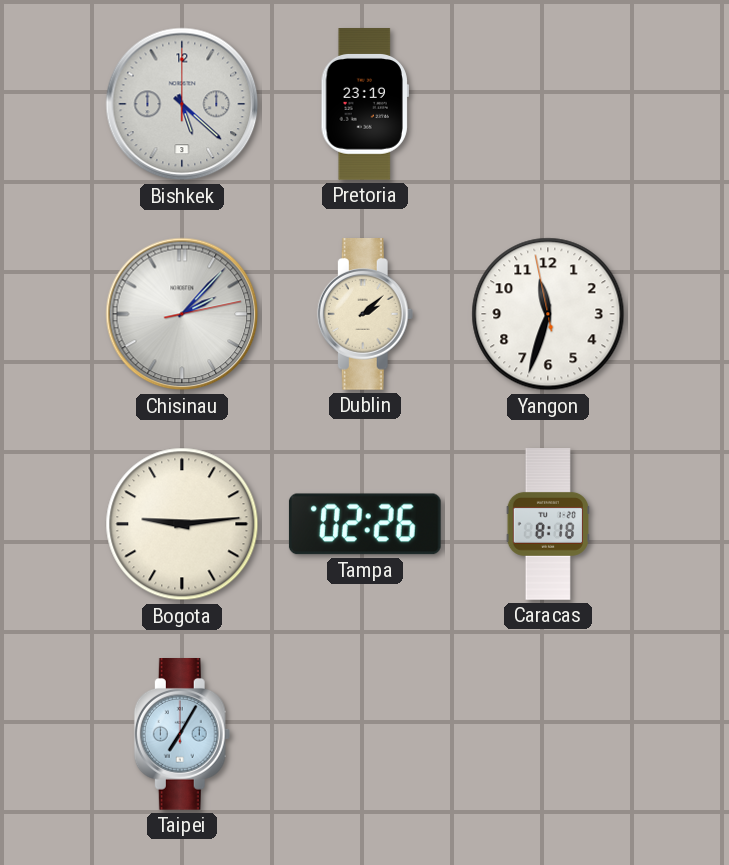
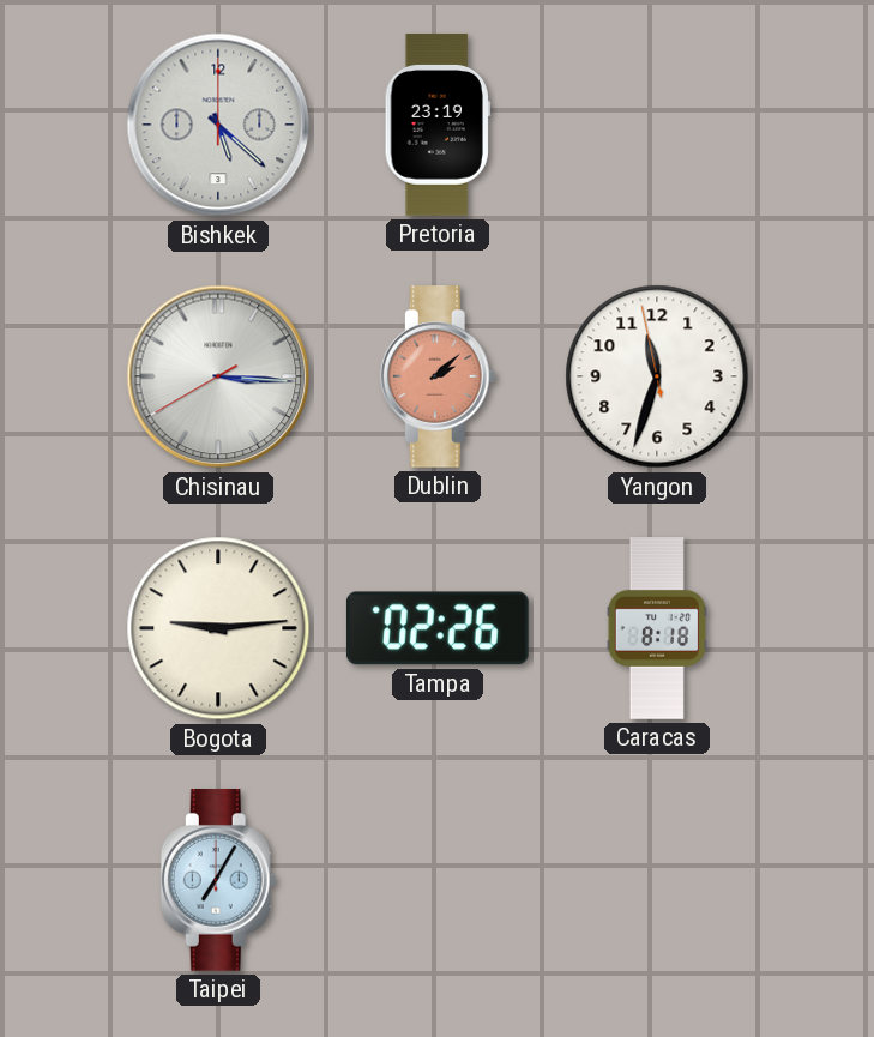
Chisinau: 2:07 -> 3:15
Dublin dial: cream -> salmon
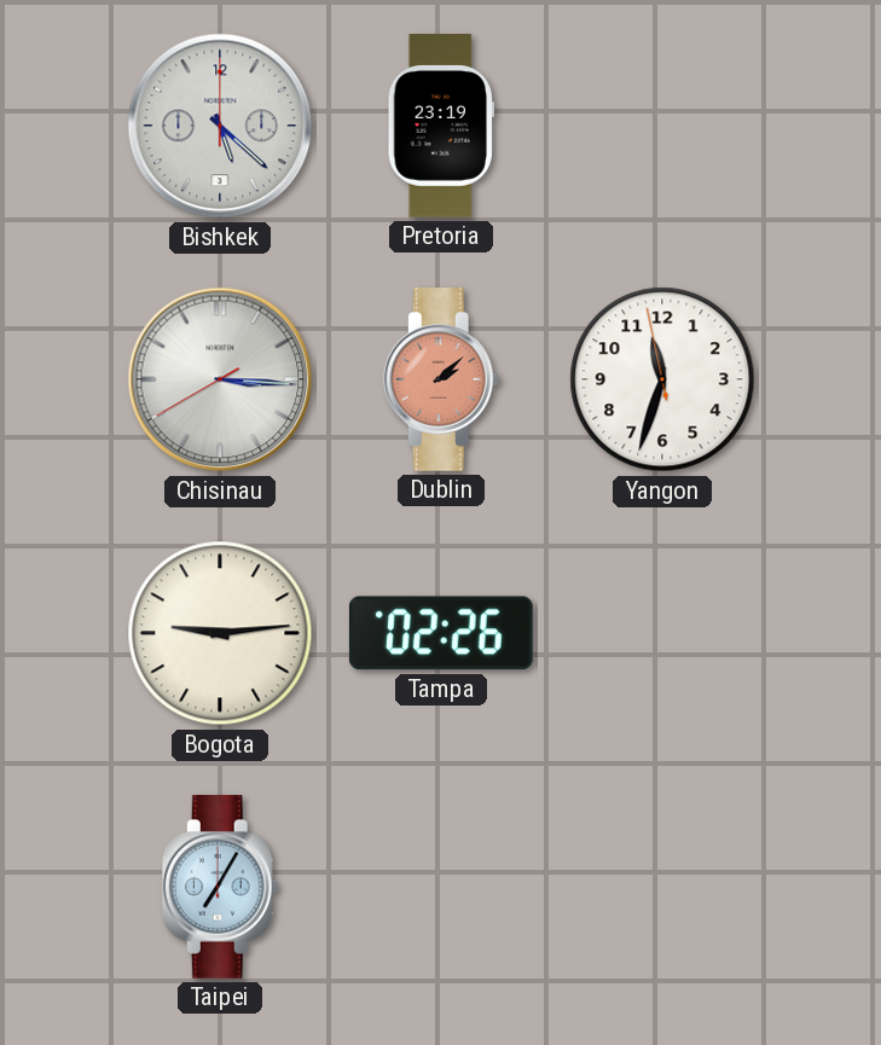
Caracas: 8:18 -> none
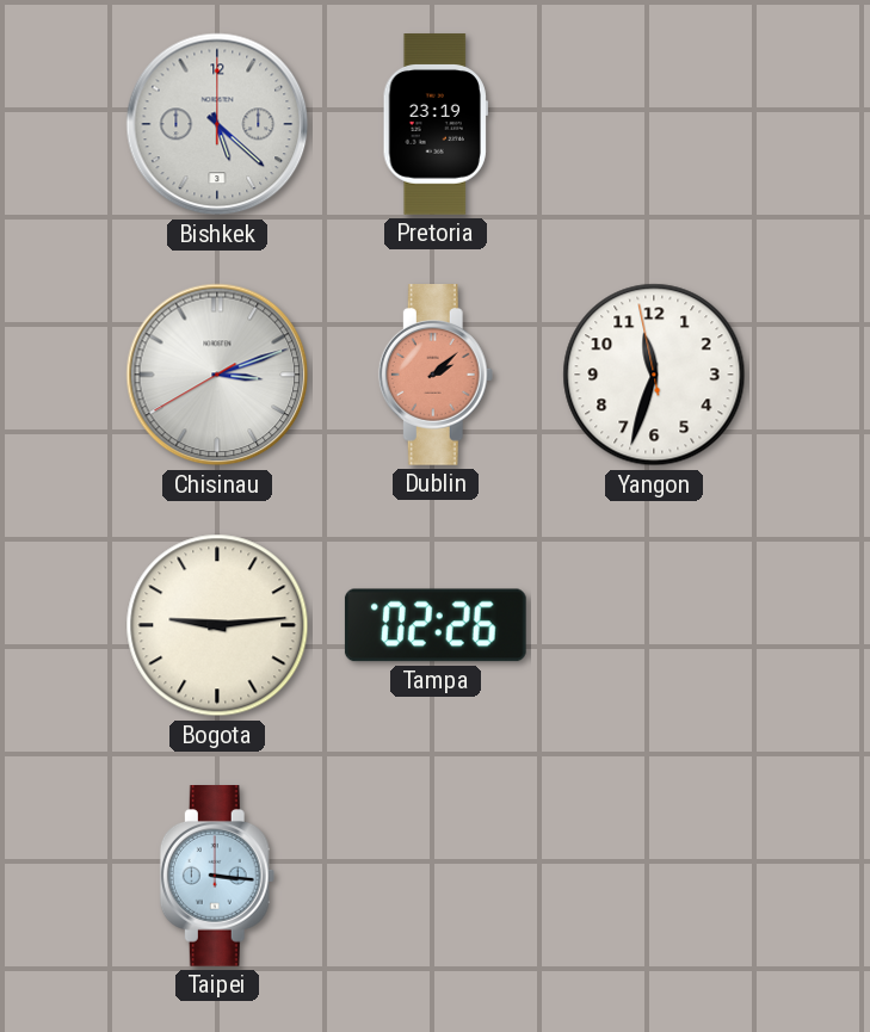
Chisinau: 3:15 -> 3:11
Taipei: 7:05 -> 3:16
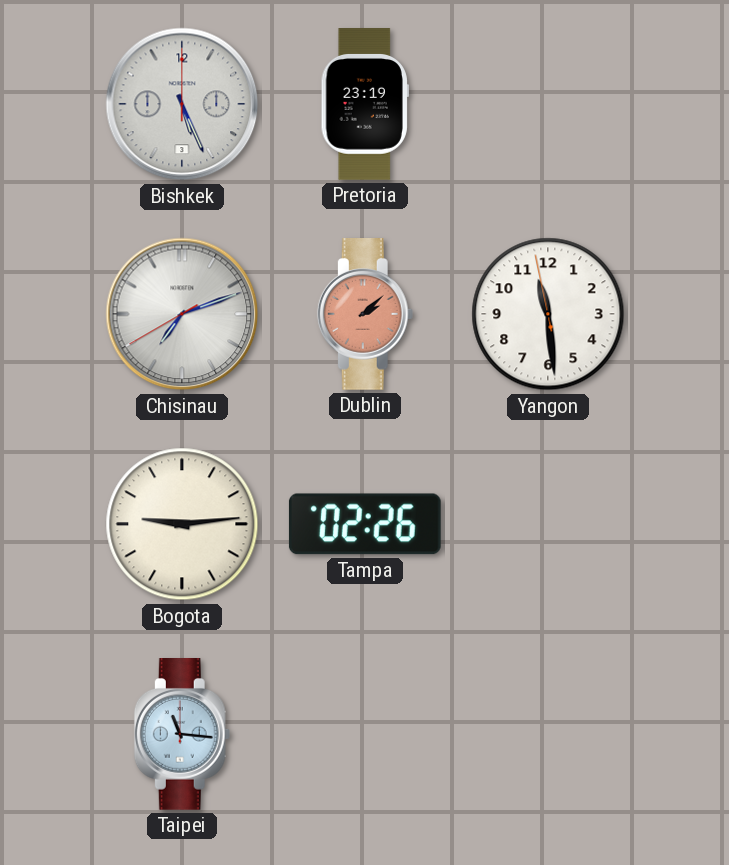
Bishkek: 5:22 -> 5:26
Chisinau: 3:11 -> 7:11
Yangon: 11:32 -> 11:28
Taipei: 3:16 -> 11:16
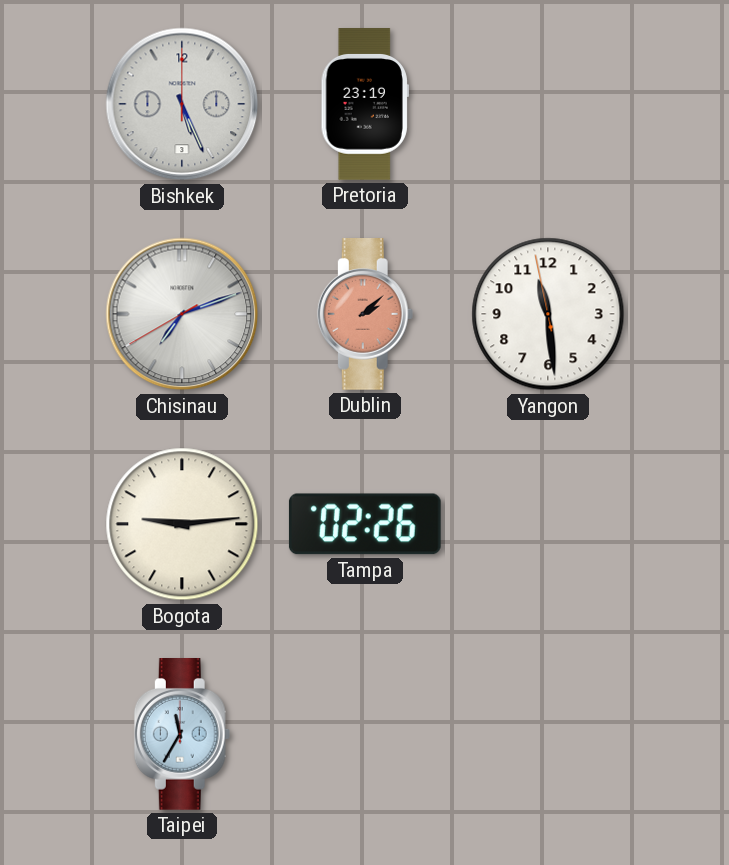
Taipei: 11:16 -> 11:35
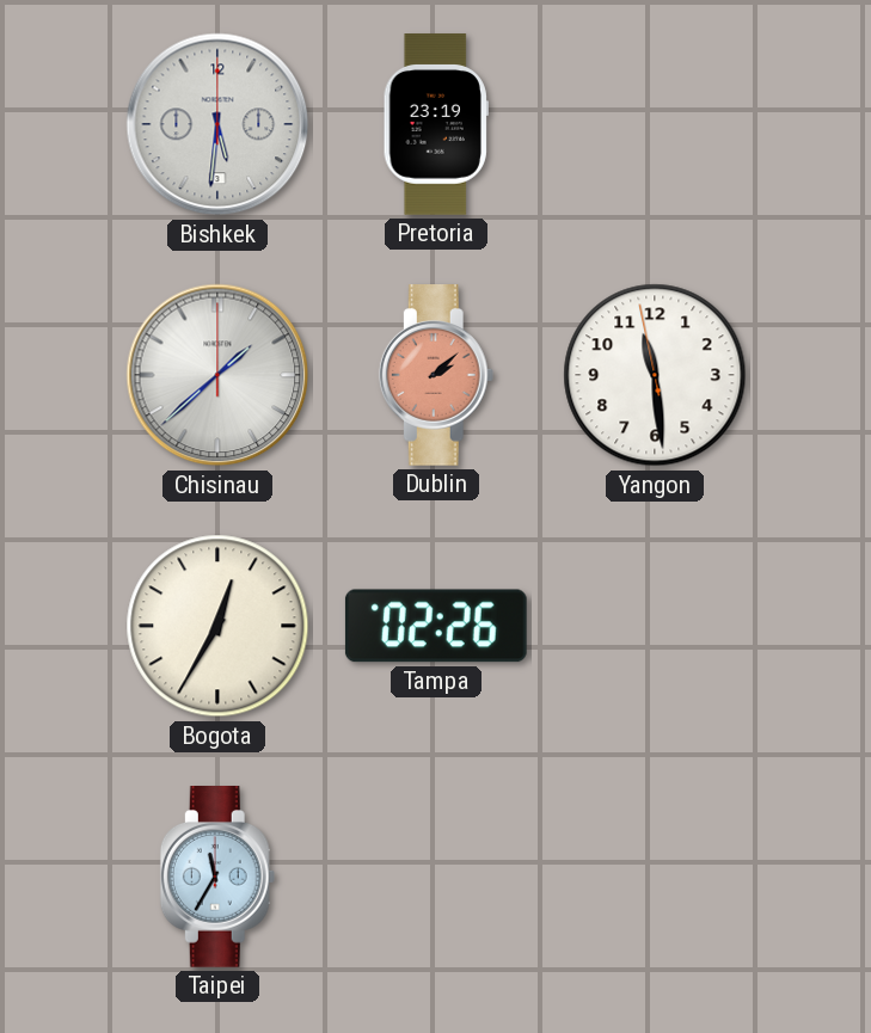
Bishkek: 5:26 -> 5:31
Chisinau: 7:11 -> 1:38
Bogota: 9:14 -> 12:35
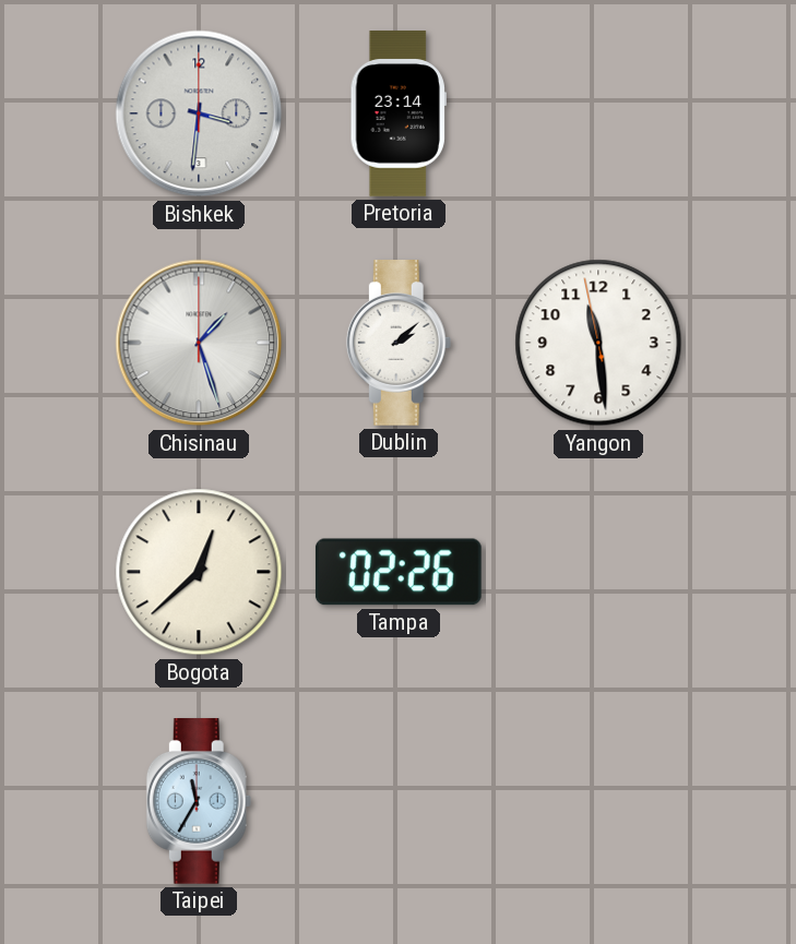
Bishkek: 5:31 -> 3:31
Pretoria: 23:19 -> 23:14
Chisinau: 1:38 -> 1:27
Dublin dial: salmon -> white
Bogota: 12:35 -> 12:38
